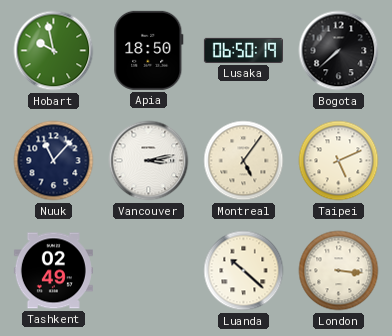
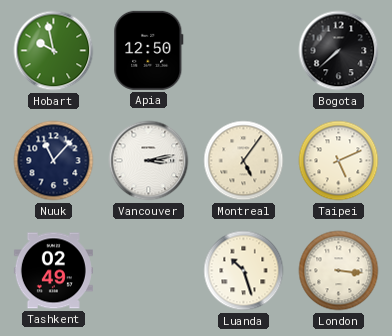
Apia: 18:50 -> 12:50
Lusaka: 06:50 -> none
Luanda: 10:22 -> 10:27
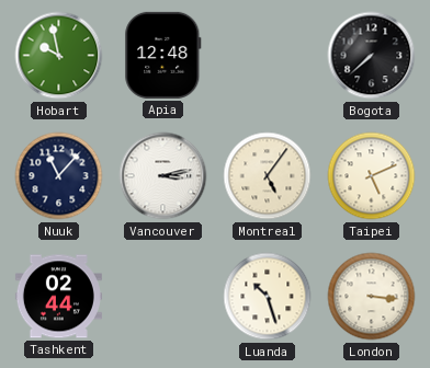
Apia: 12:50 -> 12:48
Tashkent: 02:49 -> 02:44
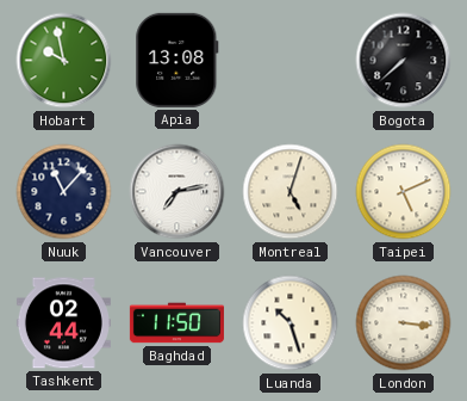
Apia: 12:48 -> 13:08
Vancouver: 3:13 -> 7:13
Montreal: 5:06 -> 5:03
Baghdad: none -> 11:50
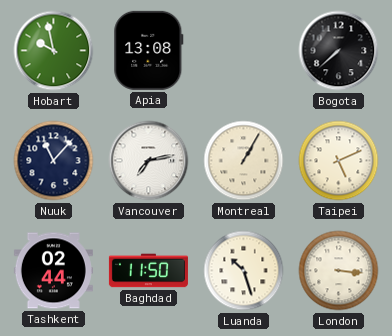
Montreal: 5:03 -> 1:05
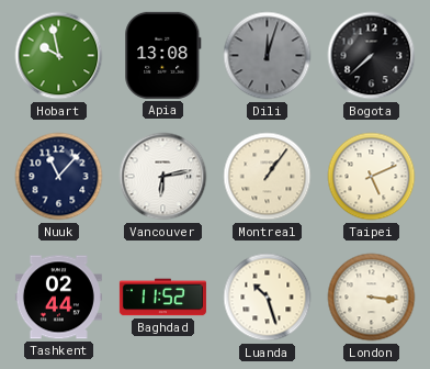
Dili: none -> 12:03
Vancouver: 7:13 -> 6:13
Montreal: 1:05 -> 1:06
Baghdad: 11:50 -> 11:52
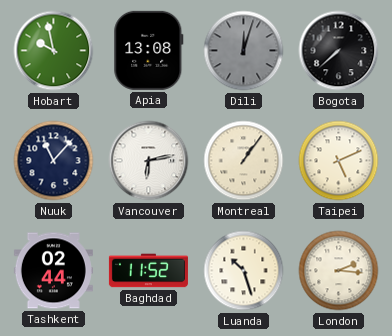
London: 3:16 -> 2:16
